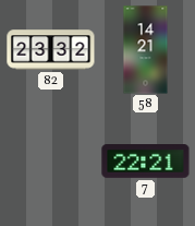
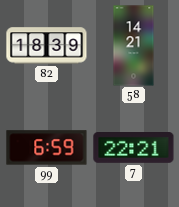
82: 23:32 -> 18:39
99: none -> 6:59
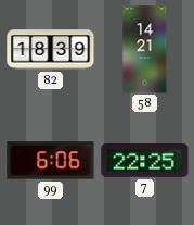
99: 6:59 -> 6:06
7: 22:21 -> 22:25
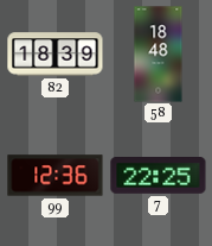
58: 14:21 -> 18:48
99: 6:06 -> 12:36
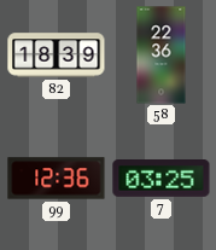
58: 18:48 -> 22:36
7: 22:25 -> 03:25
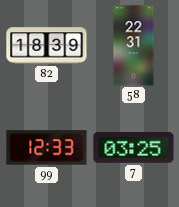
58: 22:36 -> 22:31
99: 12:36 -> 12:33
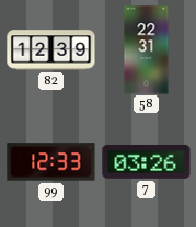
82: 18:39 -> 12:39
7: 03:25 -> 03:26
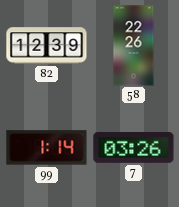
58: 22:31 -> 22:26
99: 12:33 -> 1:14
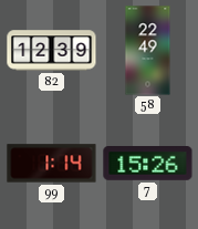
58: 22:26 -> 22:49
7: 03:26 -> 15:26
